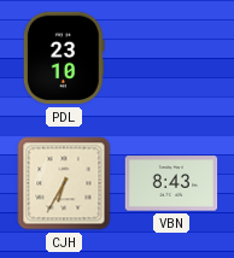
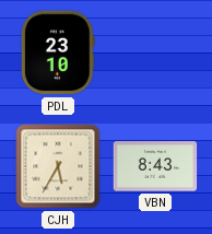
CJH: 6:35 -> 5:35
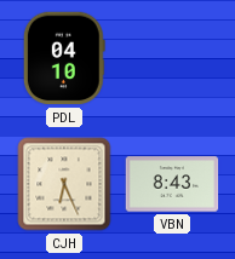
PDL: 23:10 -> 04:10
CJH: 5:35 -> 6:26
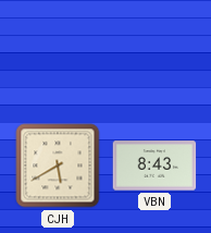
PDL: 04:10 -> none
CJH: 6:26 -> 5:40
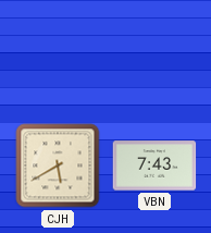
VBN: 8:43 -> 7:43
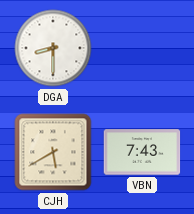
DGA: none -> 8:30
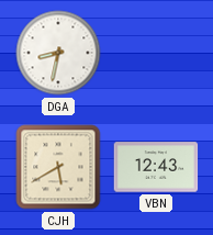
DGA: 8:30 -> 8:32
VBN: 7:43 -> 12:43
